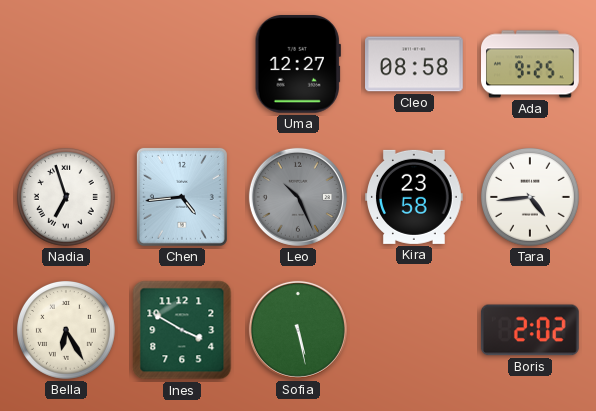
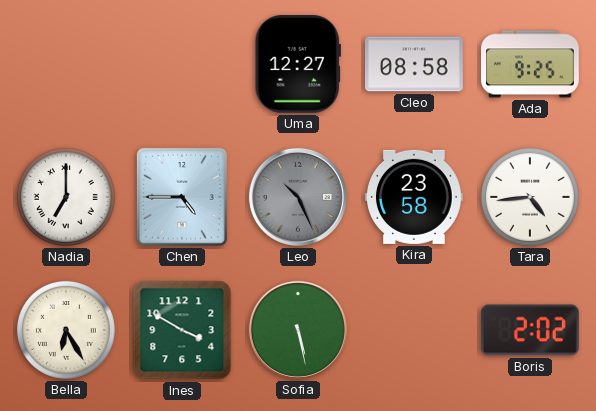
Nadia: 6:57 -> 7:00
Chen: 4:44 -> 4:45
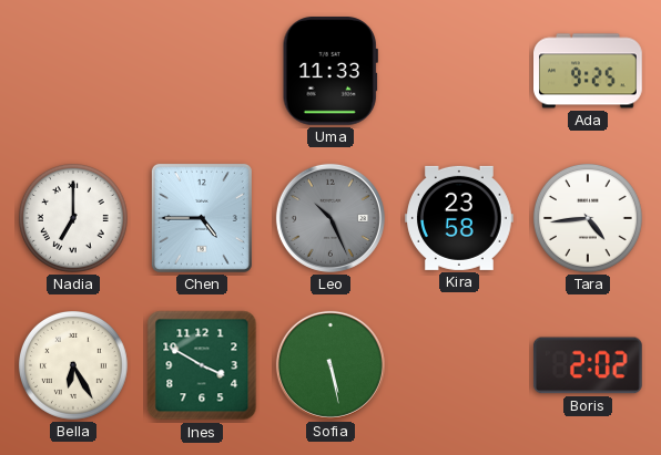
Uma: 12:27 -> 11:33
Cleo: 08:58 -> none
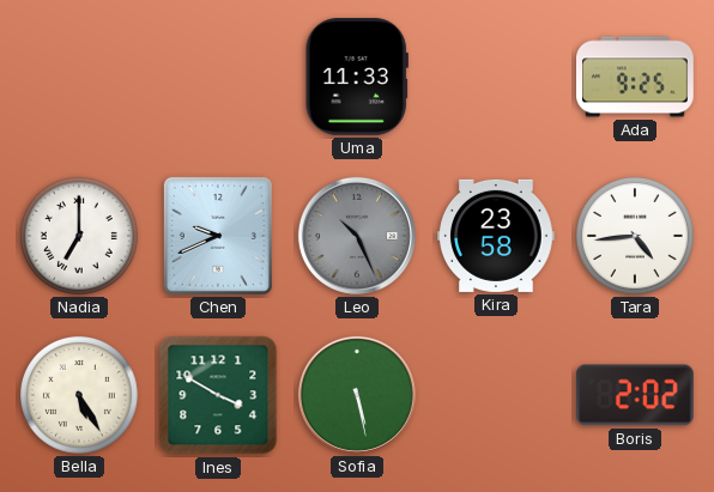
Chen: 4:45 -> 9:41
Bella: 6:25 -> 5:25
